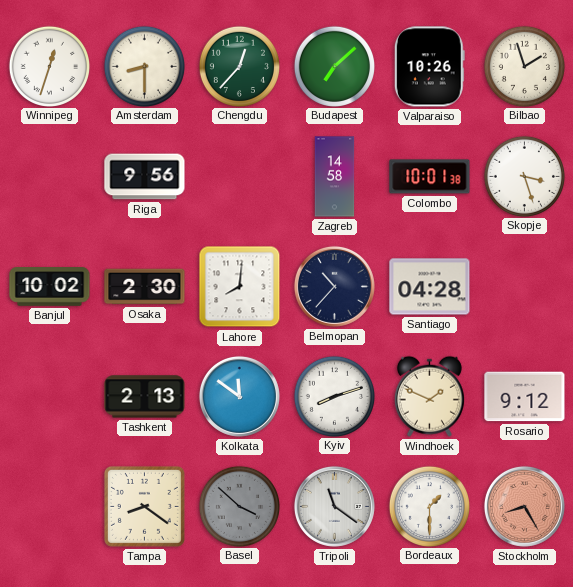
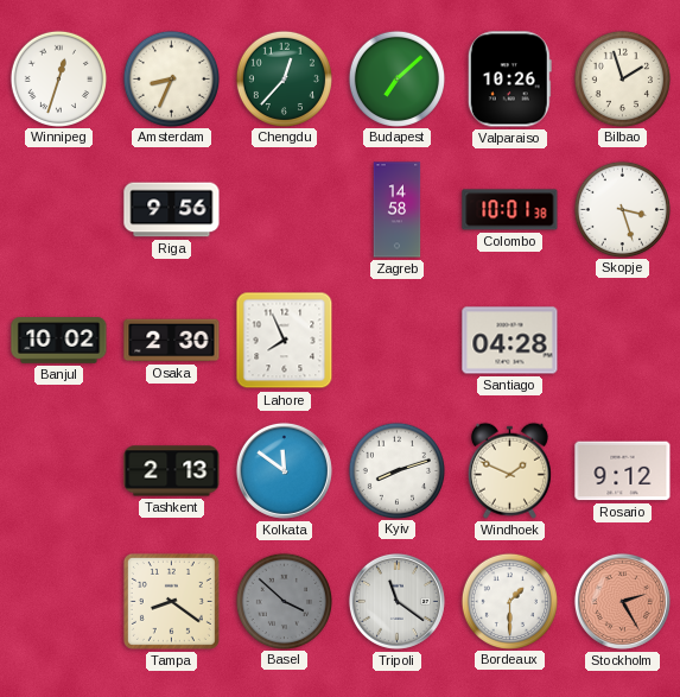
Amsterdam: 8:30 -> 8:34
Lahore: 8:01 -> 7:56
Belmopan: 10:37 -> none
Stockholm: 8:25 -> 2:25
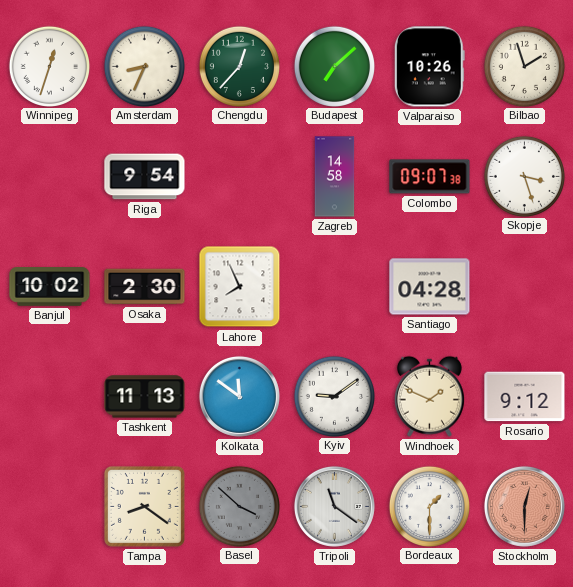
Riga: 9:56 -> 9:54
Colombo: 10:01 -> 09:07
Tashkent: 2:13 -> 11:13
Kyiv: 8:12 -> 9:09
Stockholm: 2:25 -> 12:30
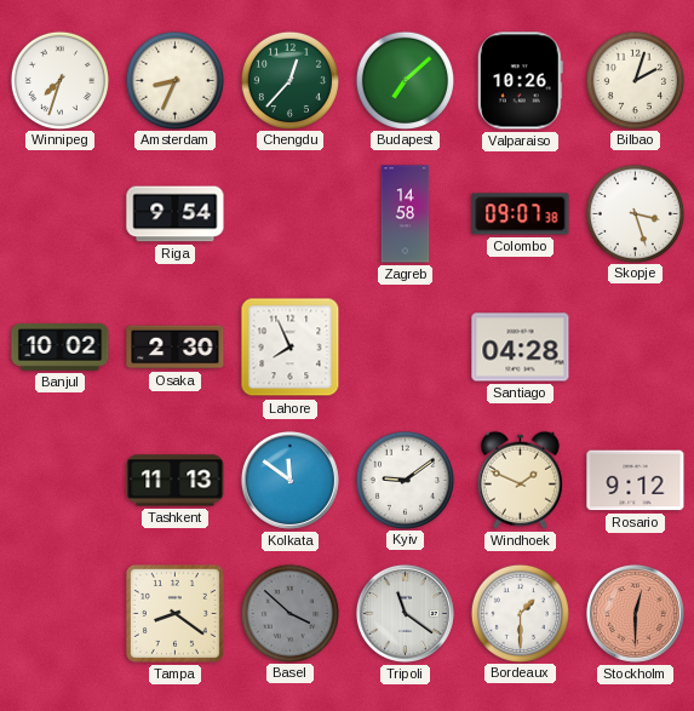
Winnipeg: 12:33 -> 7:33
Bilbao: 1:57 -> 2:03
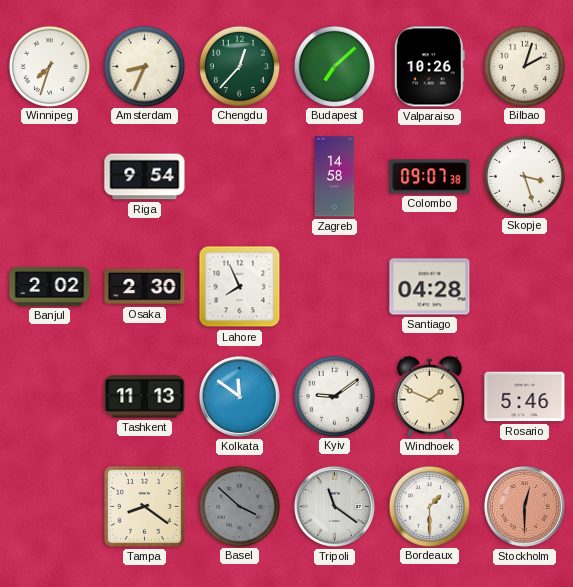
Banjul: 10:02 -> 2:02
Rosario: 9:12 -> 5:46
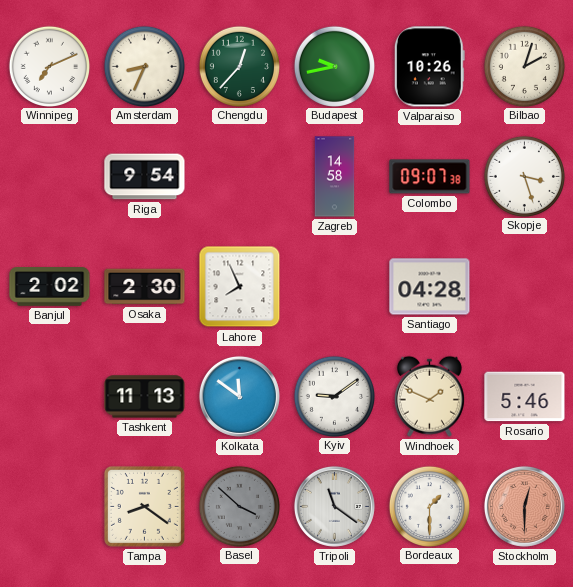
Winnipeg: 7:33 -> 7:11
Budapest: 7:08 -> 9:43
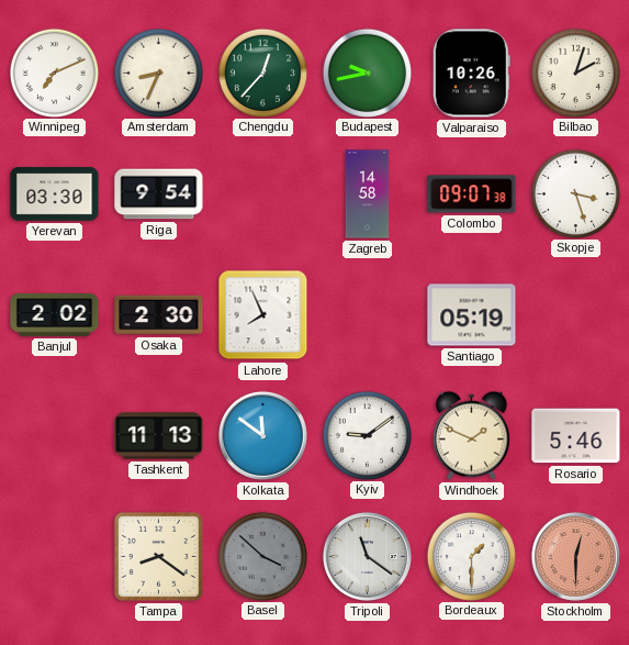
Yerevan: none -> 03:30
Santiago: 04:28 -> 05:19
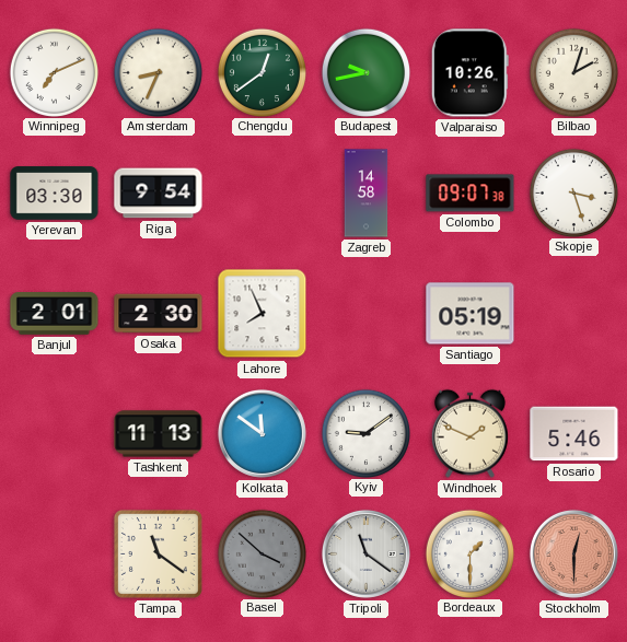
Chengdu: 12:37 -> 12:39
Banjul: 2:02 -> 2:01
Tampa: 8:21 -> 11:21
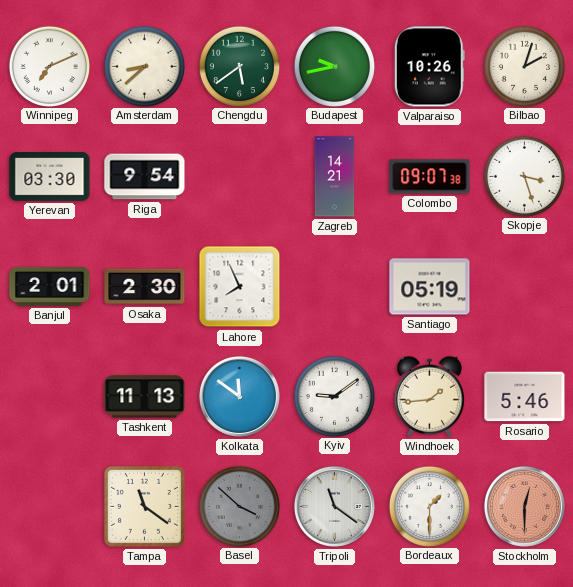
Amsterdam: 8:34 -> 8:38
Chengdu: 12:39 -> 5:39
Zagreb: 14:58 -> 14:21
Windhoek: 1:49 -> 1:44
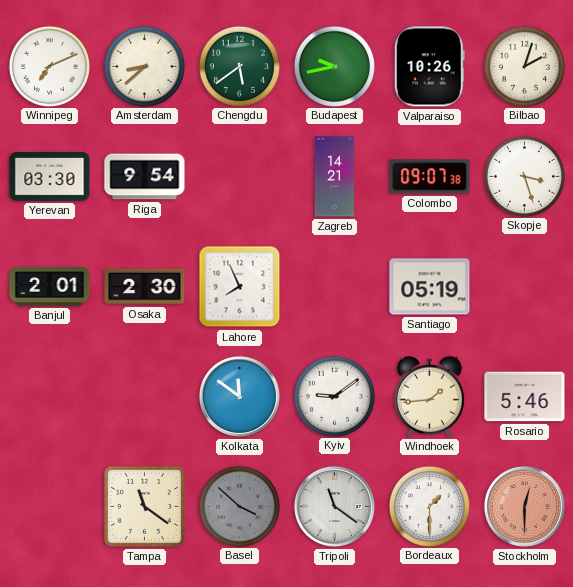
Tashkent: 11:13 -> none
